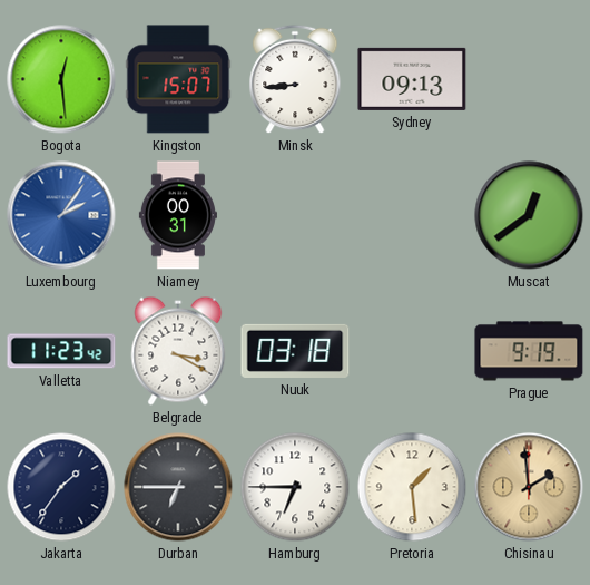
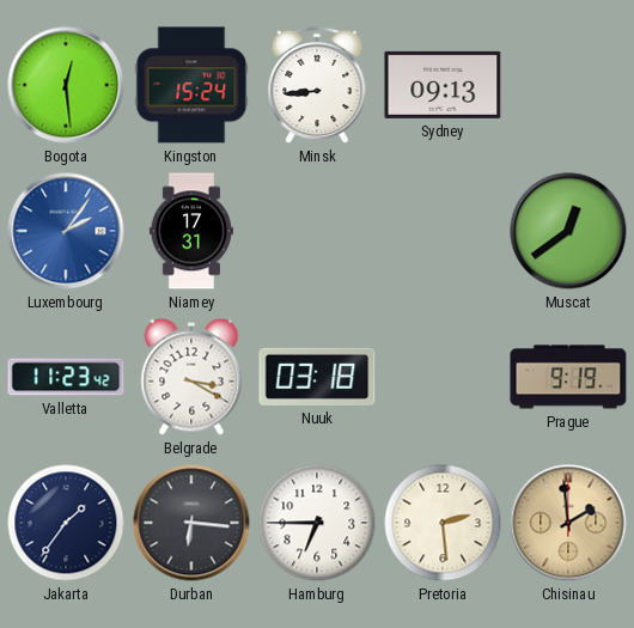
Kingston: 15:07 -> 15:24
Niamey: 00:31 -> 17:31
Durban: 6:45 -> 6:16
Pretoria: 1:29 -> 2:29
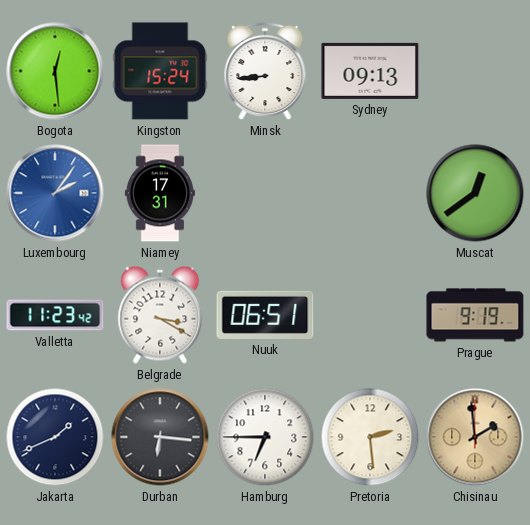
Nuuk: 03:18 -> 06:51
Jakarta: 1:36 -> 1:41
